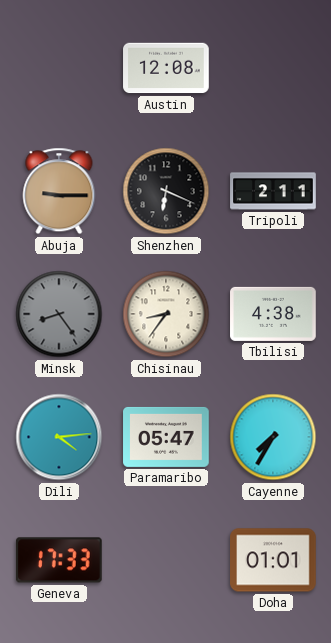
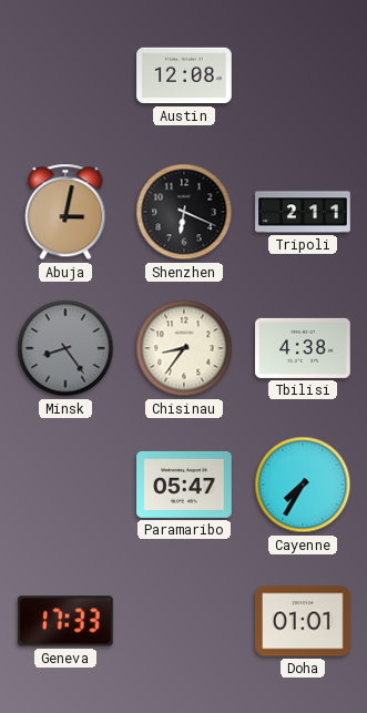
Abuja: 9:15 -> 3:02
Dili: 4:14 -> none
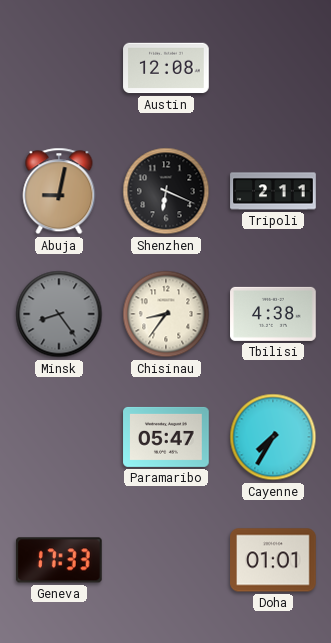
Abuja: 3:02 -> 9:02
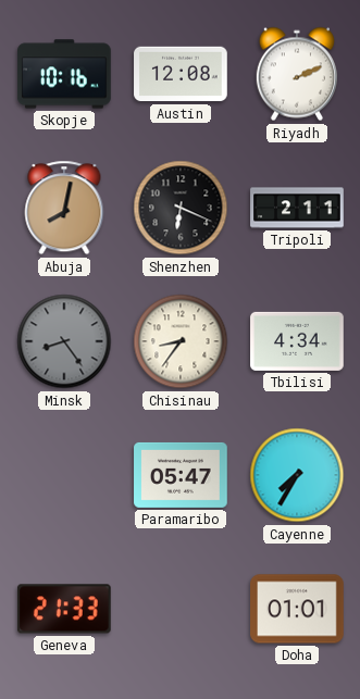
Skopje: none -> 10:16
Riyadh: none -> 2:11
Abuja: 9:02 -> 8:02
Tbilisi: 4:38 -> 4:34
Geneva: 17:33 -> 21:33
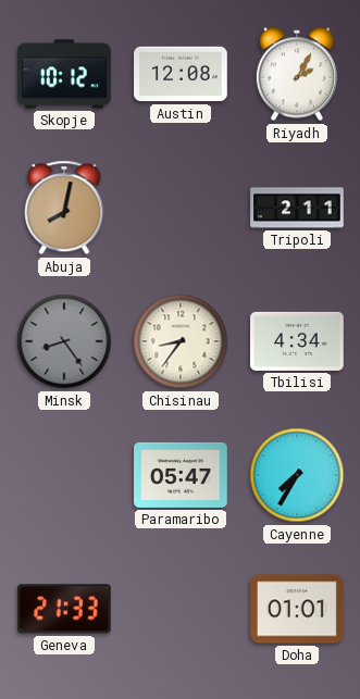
Skopje: 10:16 -> 10:12
Riyadh: 2:11 -> 2:05
Shenzhen: 6:19 -> none
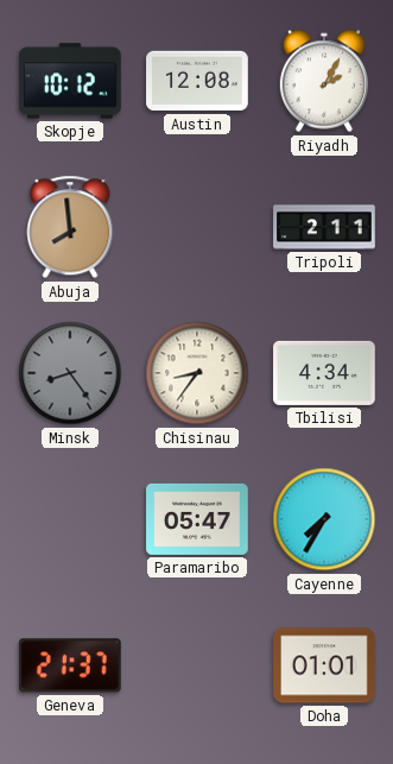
Abuja: 8:02 -> 7:59
Geneva: 21:33 -> 21:37
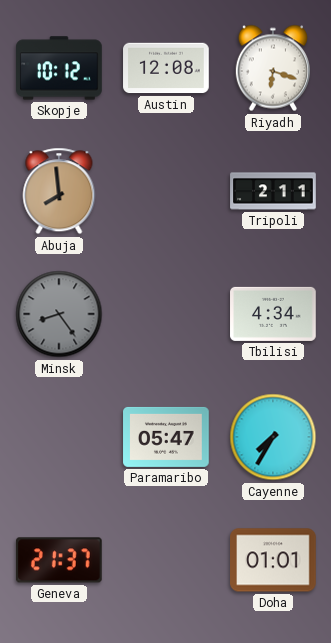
Riyadh: 2:05 -> 6:18
Chisinau: 8:36 -> none
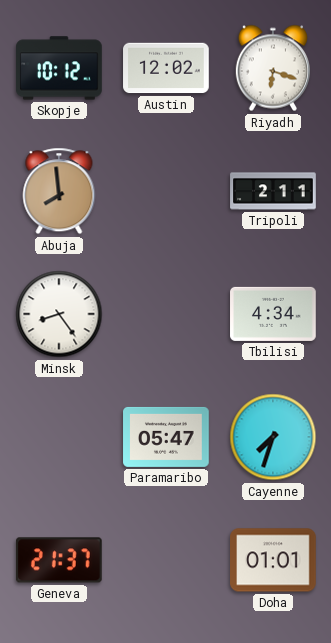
Austin: 12:08 -> 12:02
Minsk dial: grey -> white
Cayenne: 7:35 -> 7:33
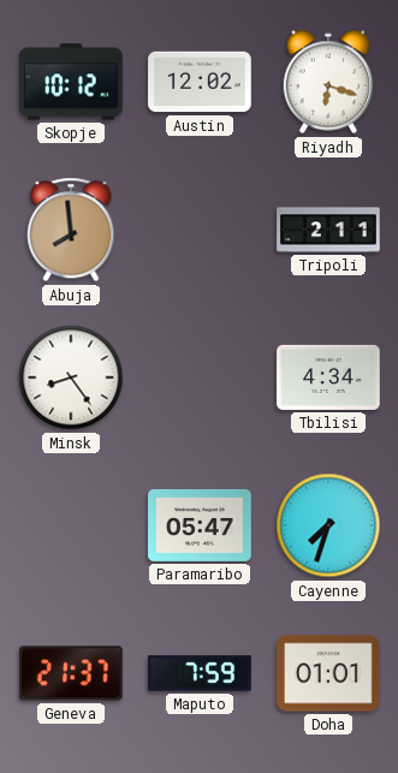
Maputo: none -> 7:59
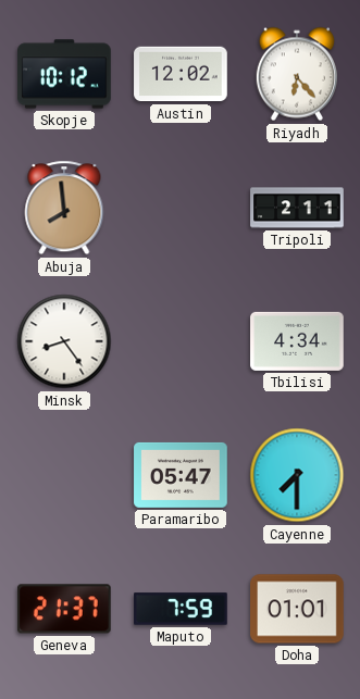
Riyadh: 6:18 -> 6:23
Cayenne: 7:33 -> 7:30
